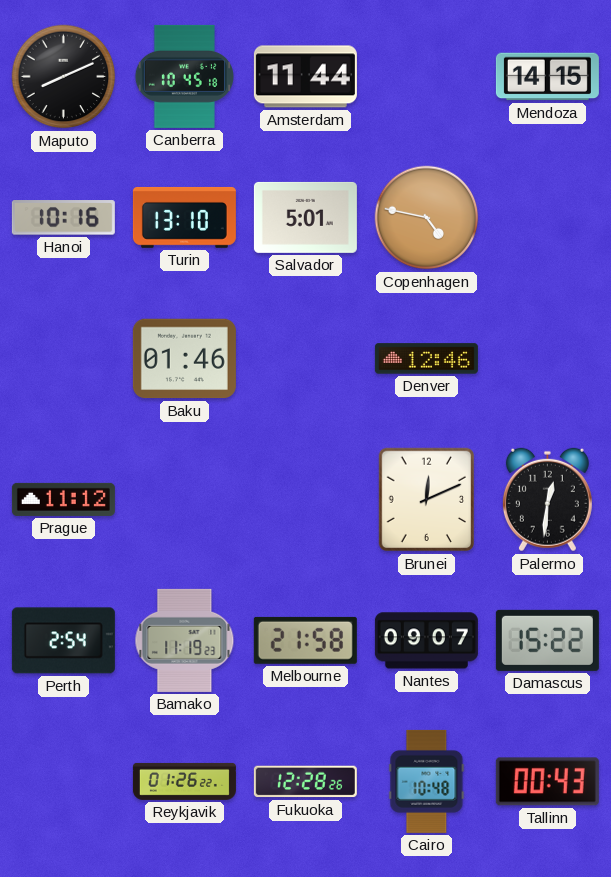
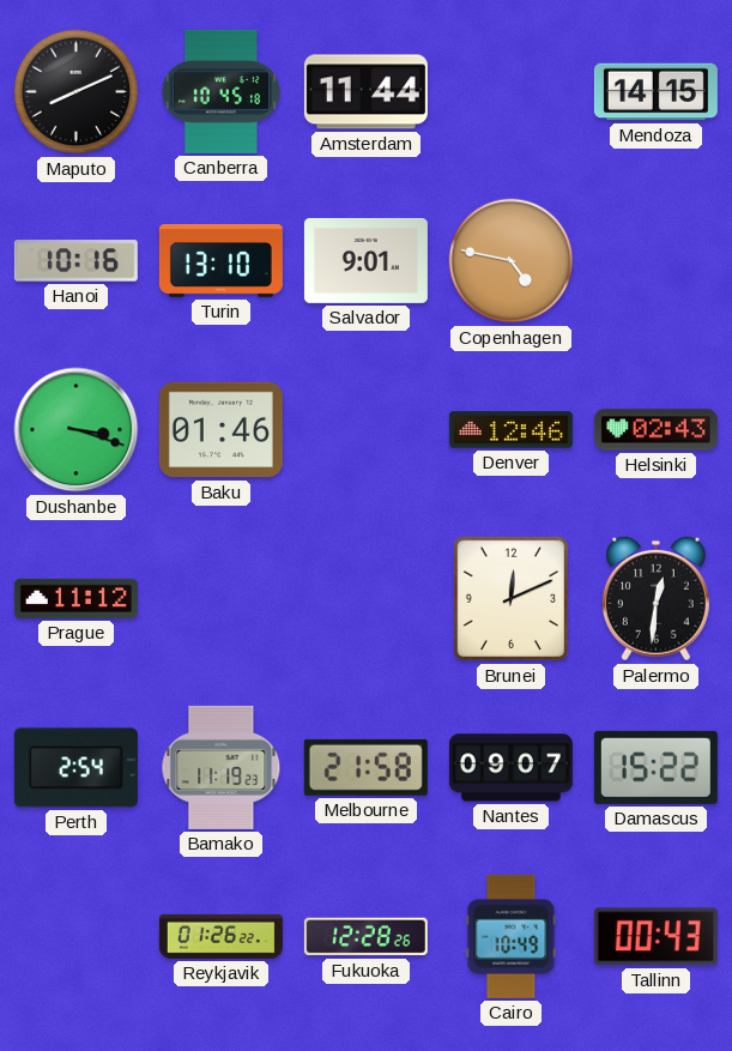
Salvador: 5:01 -> 9:01
Dushanbe: none -> 3:18
Helsinki: none -> 02:43
Cairo: 10:48 -> 10:49
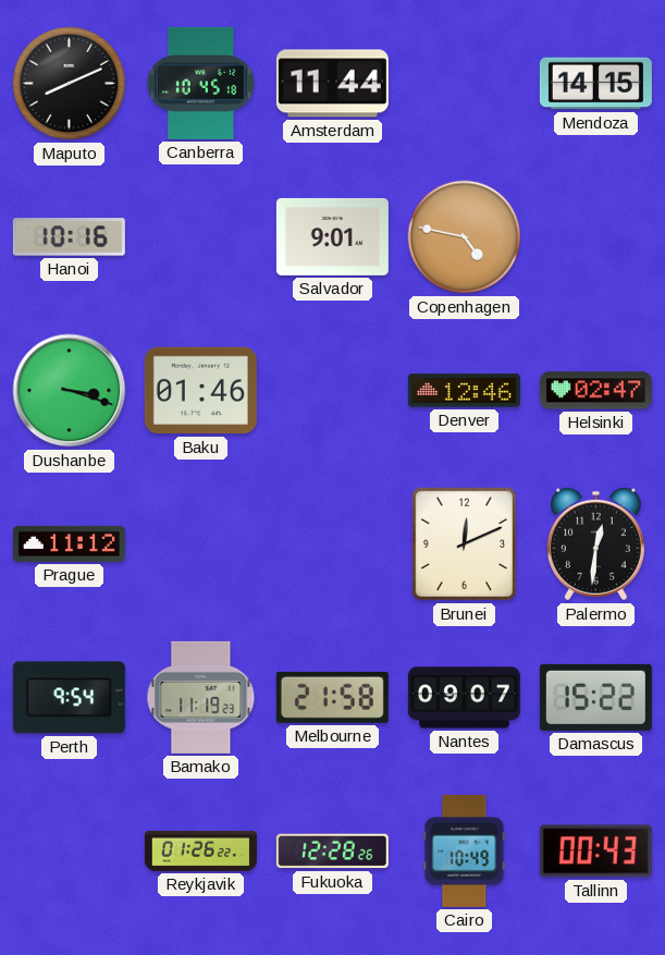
Turin: 13:10 -> none
Helsinki: 02:43 -> 02:47
Perth: 2:54 -> 9:54
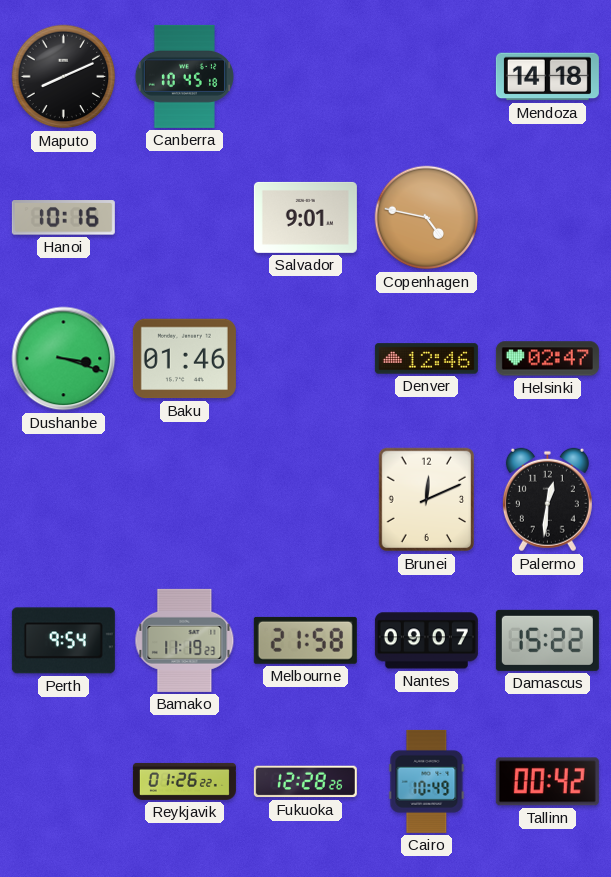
Amsterdam: 11:44 -> none
Mendoza: 14:15 -> 14:18
Prague: 11:12 -> none
Tallinn: 00:43 -> 00:42
